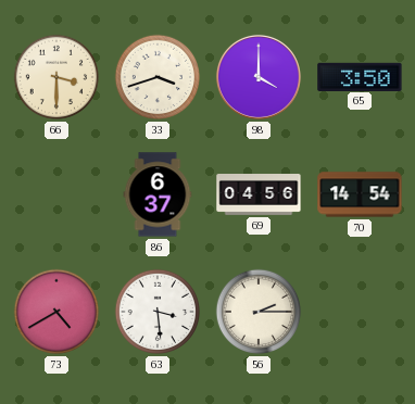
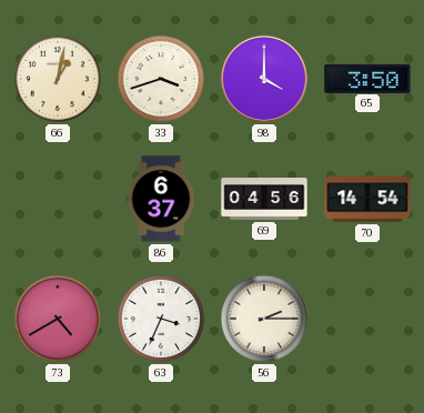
66: 3:30 -> 1:02
63: 3:29 -> 3:34
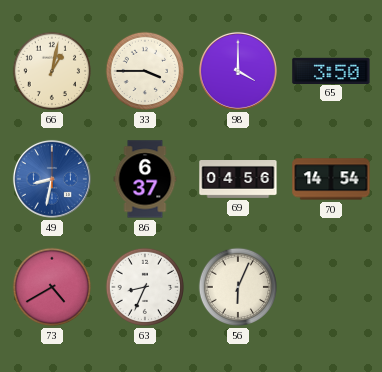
33: 3:42 -> 3:45
49: none -> 8:32
63: 3:34 -> 8:34
56: 2:15 -> 6:04
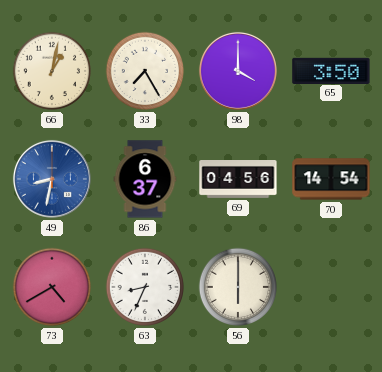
33: 3:45 -> 7:25
56: 6:04 -> 6:00
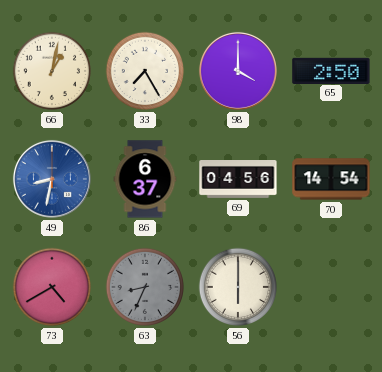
65: 3:50 -> 2:50
63 dial: white -> grey
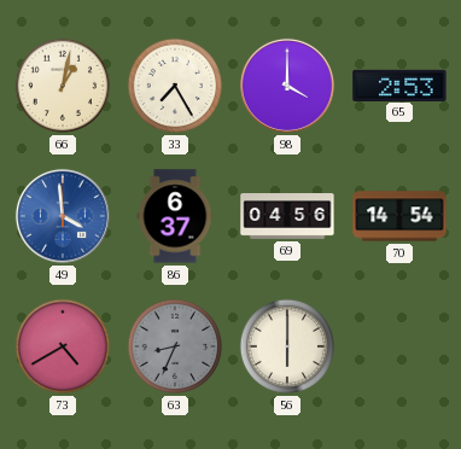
65: 2:50 -> 2:53
49: 8:32 -> 3:59
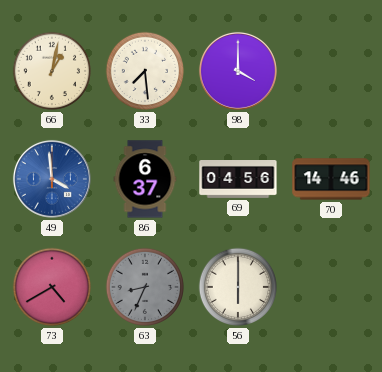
33: 7:25 -> 7:29
65: 2:53 -> none
70: 14:54 -> 14:46
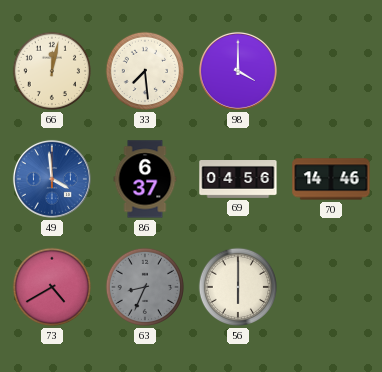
66: 1:02 -> 12:02
